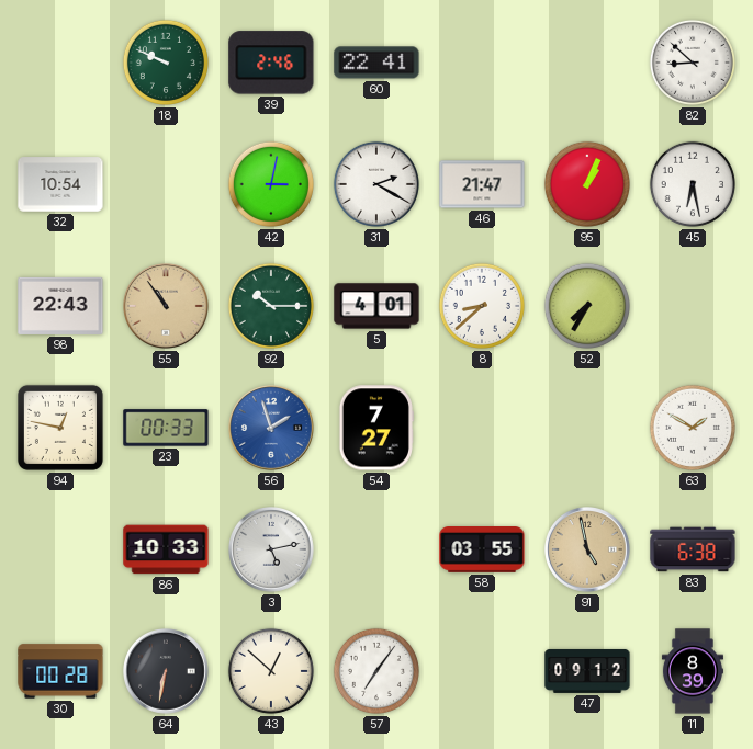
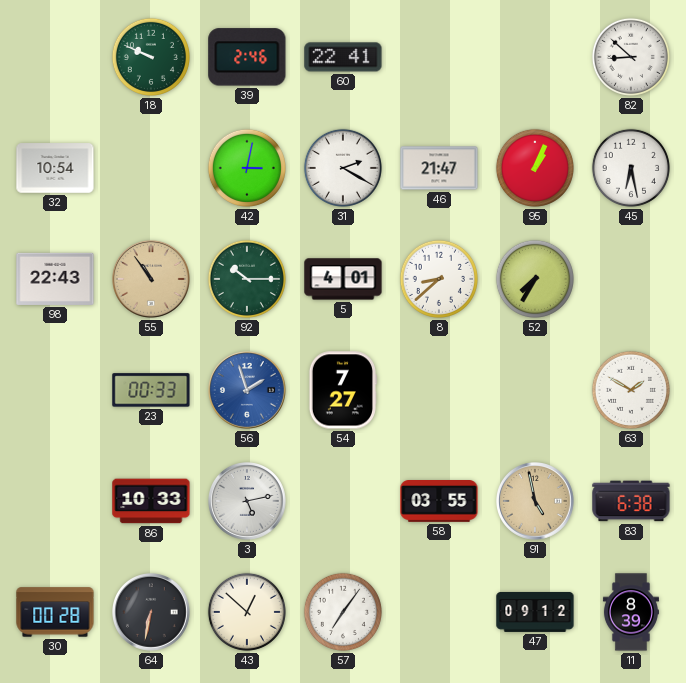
94: 12:47 -> none
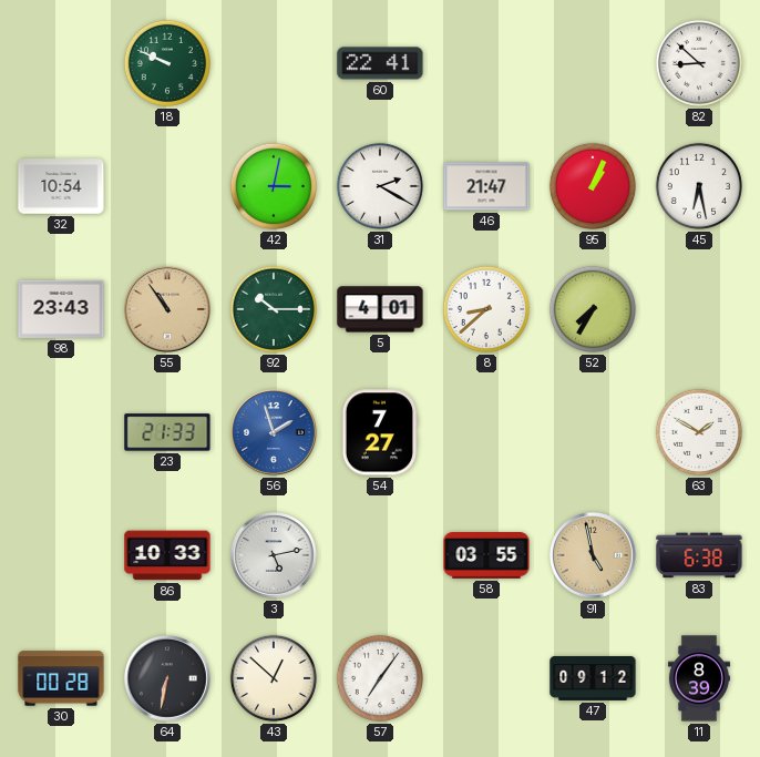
39: 2:46 -> none
98: 22:43 -> 23:43
23: 00:33 -> 21:33
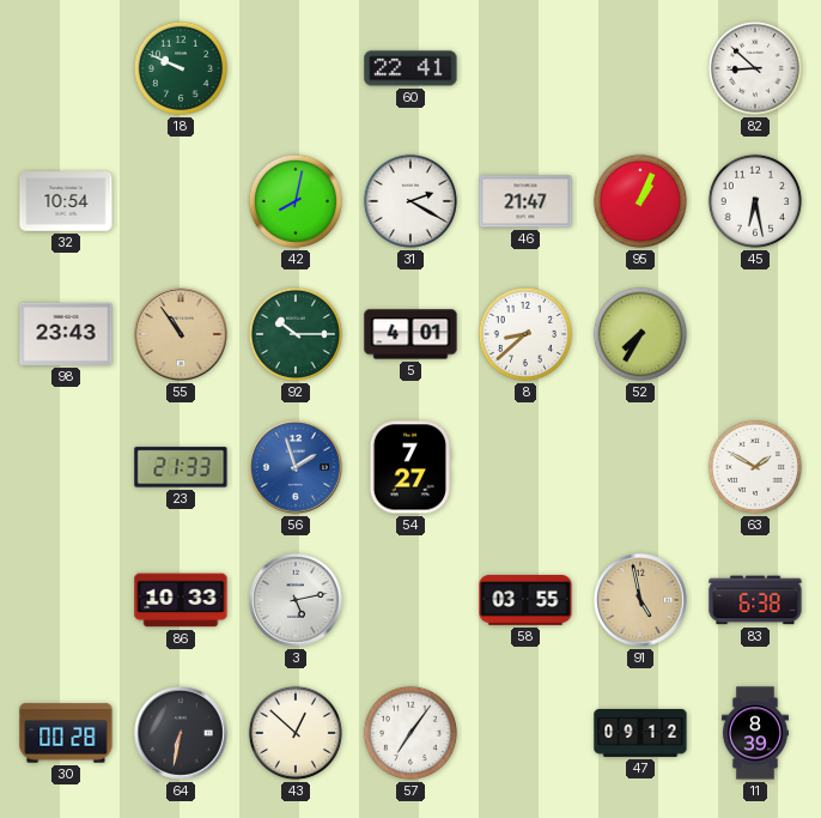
42: 3:02 -> 8:02
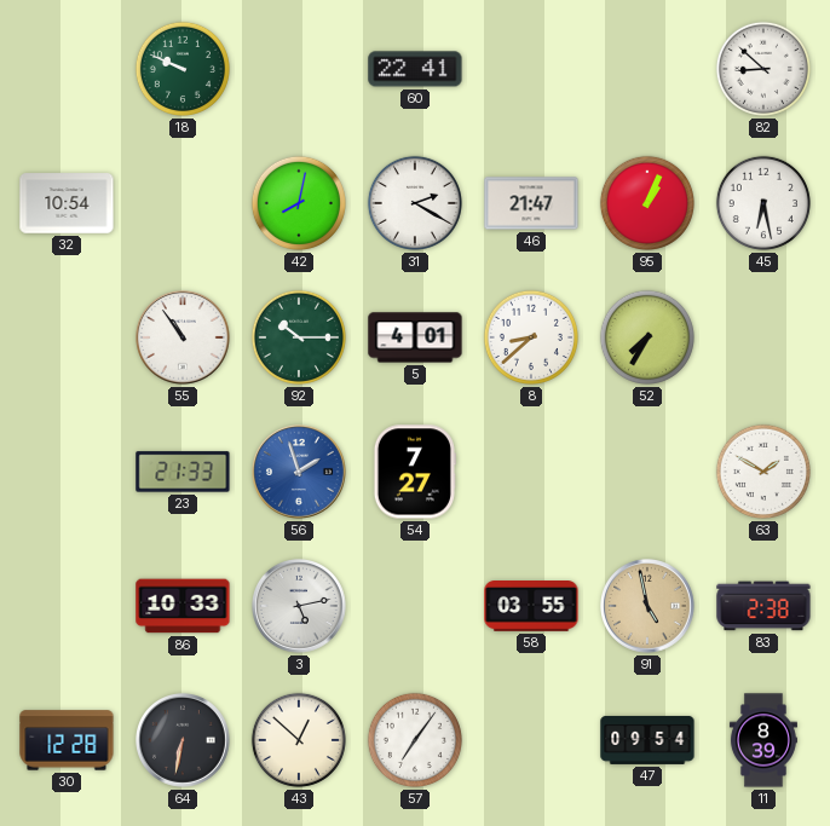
98: 23:43 -> none
55 dial: champagne -> white
83: 6:38 -> 2:38
30: 00:28 -> 12:28
47: 09:12 -> 09:54
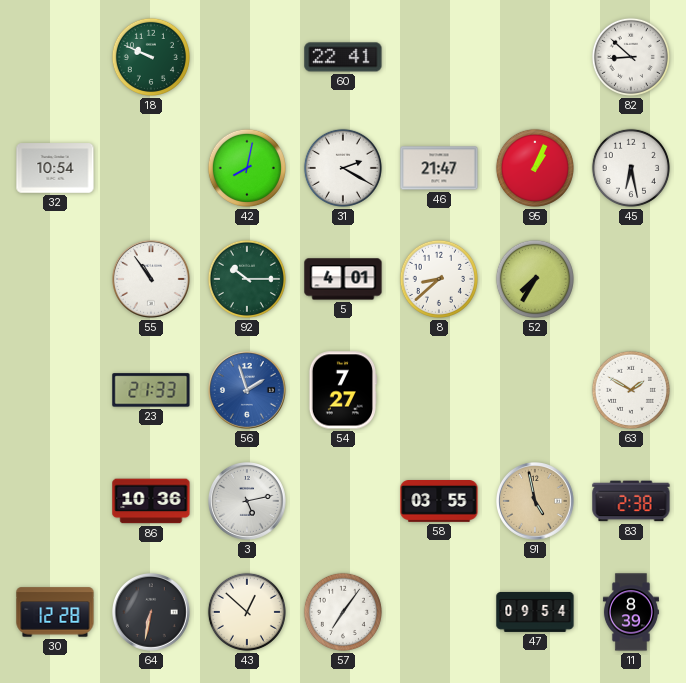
86: 10:33 -> 10:36
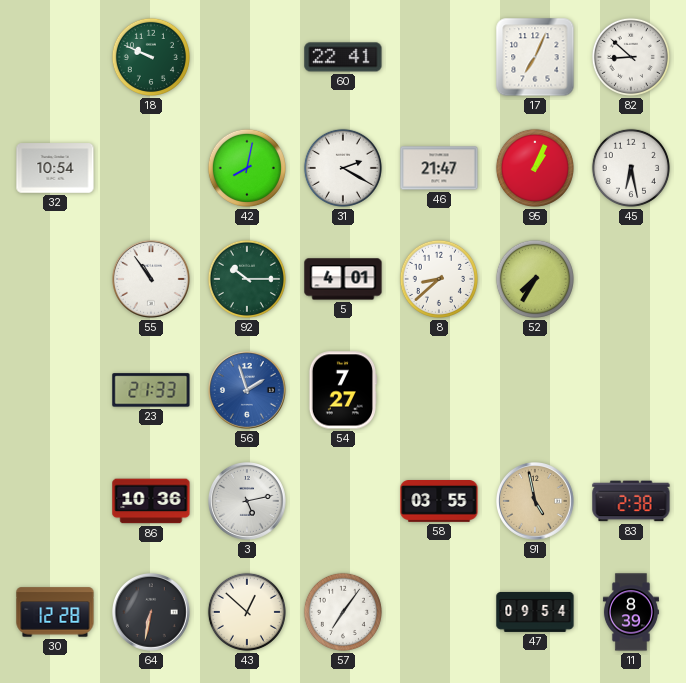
17: none -> 7:04
63: 1:50 -> none
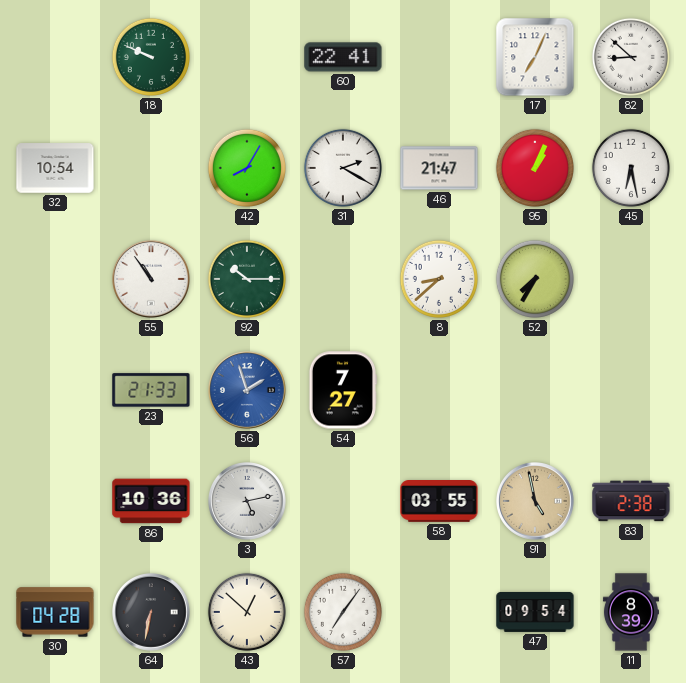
42: 8:02 -> 8:05
5: 4:01 -> none
30: 12:28 -> 04:28
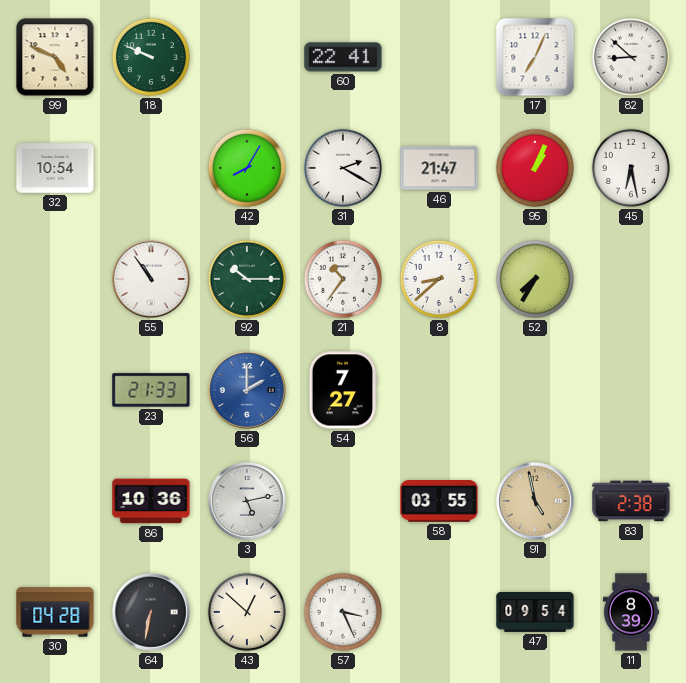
99: none -> 4:49
21: none -> 10:36
56: 1:57 -> 2:00
57: 7:06 -> 3:26
